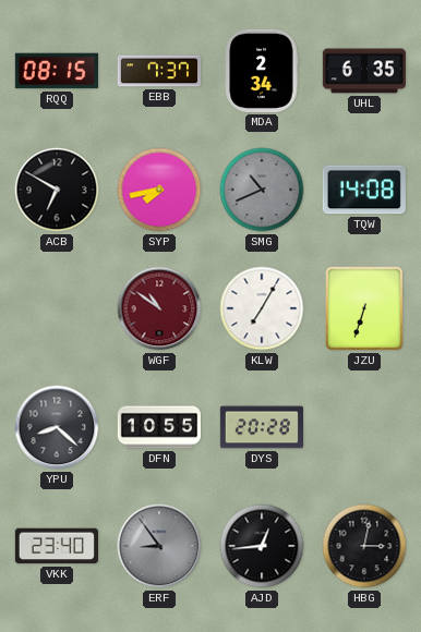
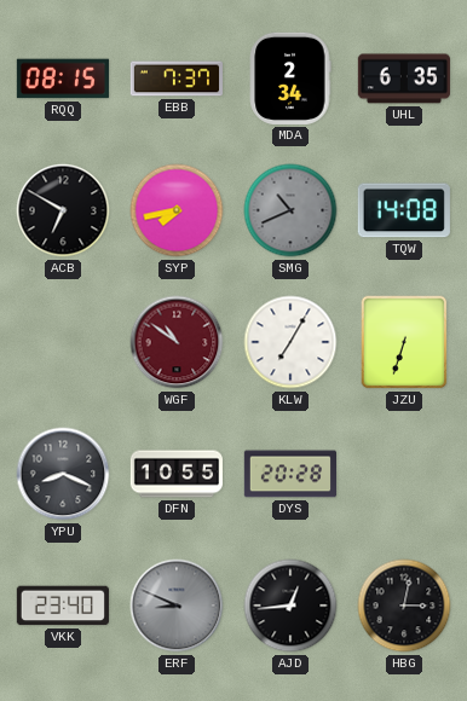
YPU: 8:22 -> 8:19
ERF: 8:54 -> 8:49
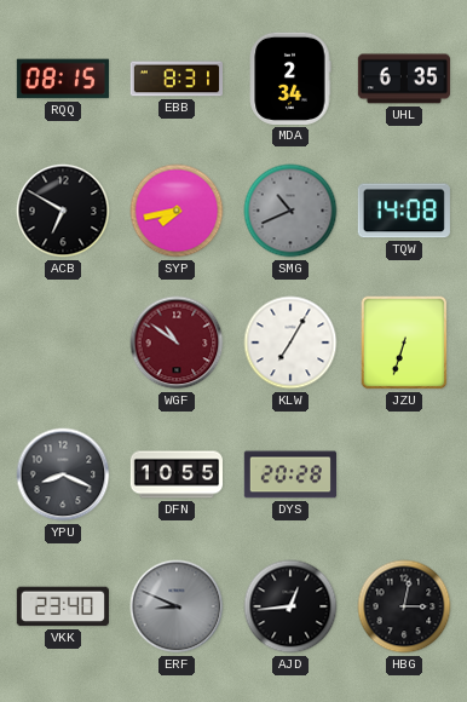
EBB: 7:37 -> 8:31
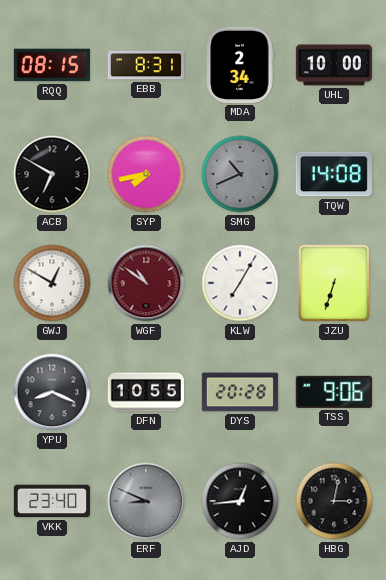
UHL: 6:35 -> 10:00
GWJ: none -> 12:50
TSS: none -> 9:06
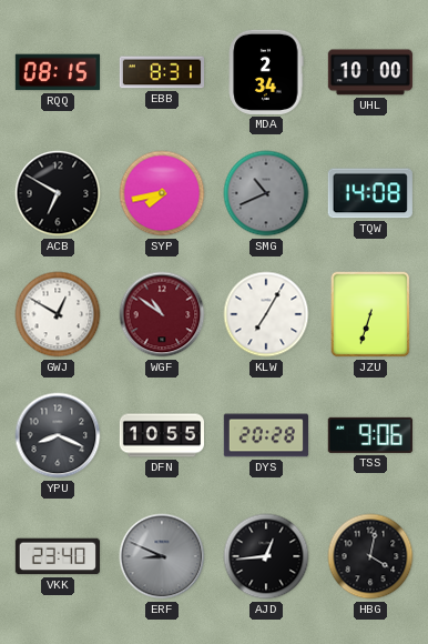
HBG: 3:02 -> 4:02
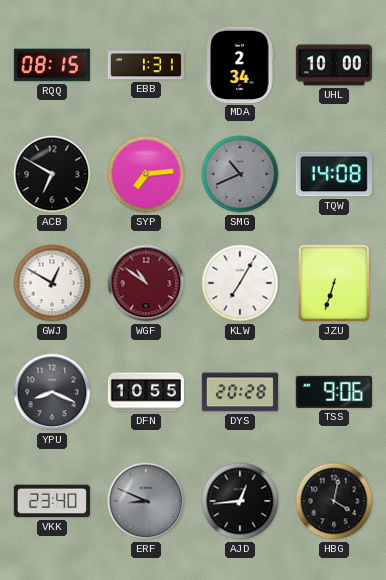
EBB: 8:31 -> 1:31
SYP: 7:43 -> 7:14
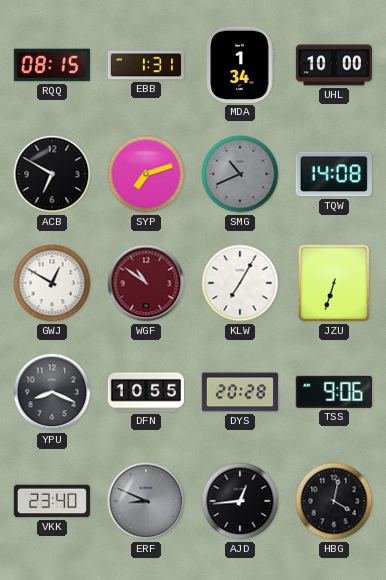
MDA: 2:34 -> 1:34
SYP: 7:14 -> 7:12
